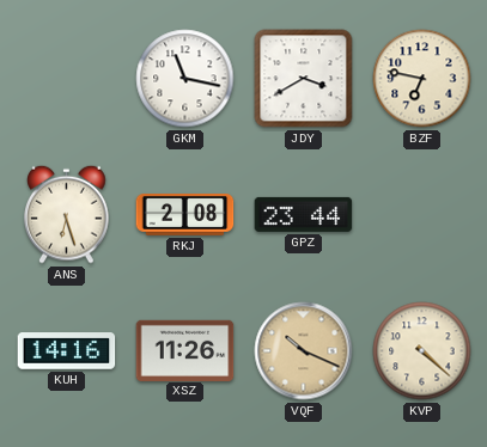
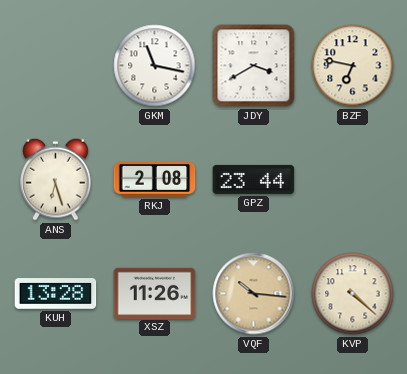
KUH: 14:16 -> 13:28
VQF: 10:19 -> 10:16
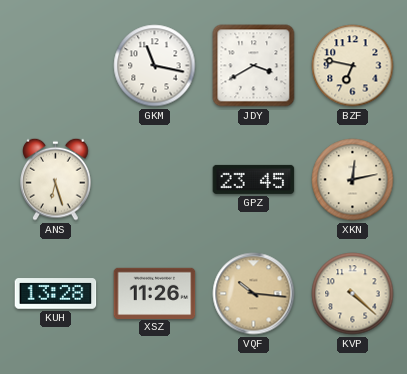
RKJ: 2:08 -> none
GPZ: 23:44 -> 23:45
XKN: none -> 12:13
